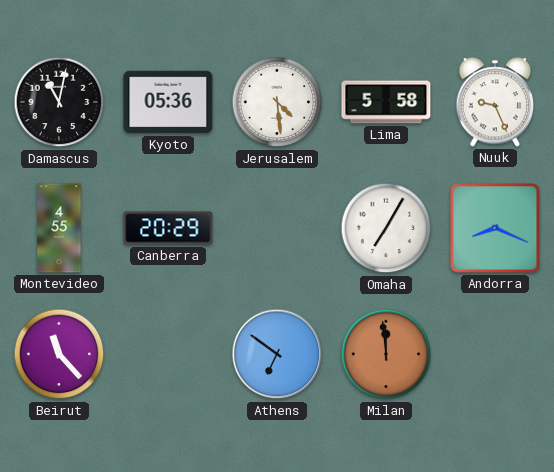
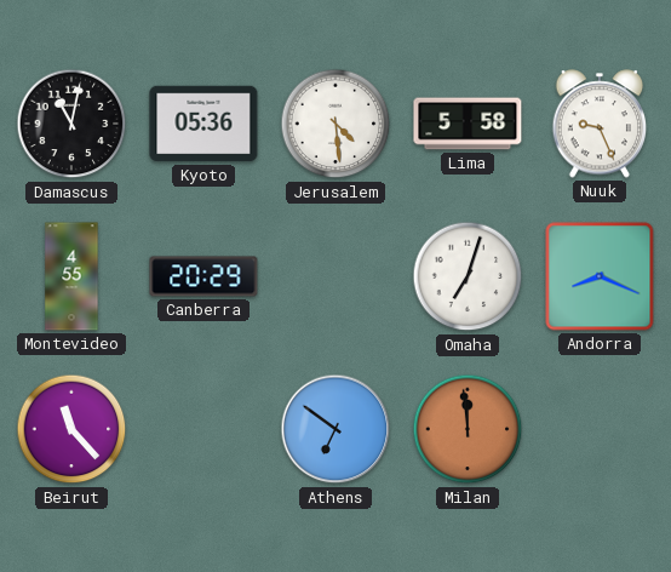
Omaha: 7:05 -> 7:03
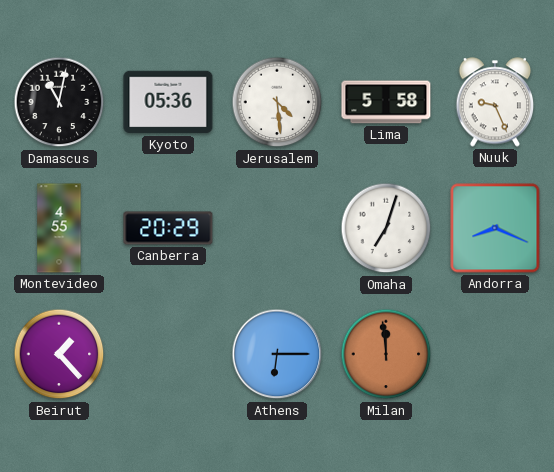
Beirut: 11:23 -> 1:23
Athens: 6:51 -> 6:15
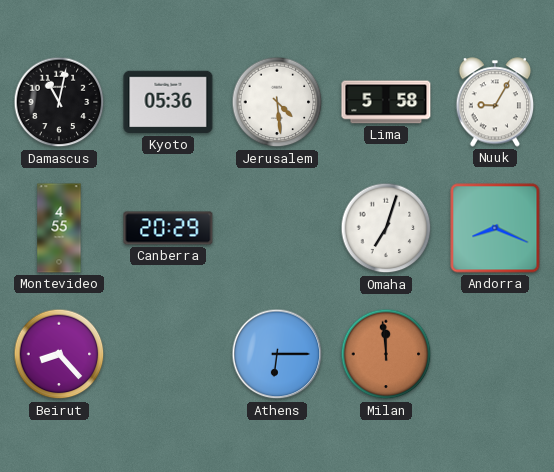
Nuuk: 9:26 -> 9:05
Beirut: 1:23 -> 8:23
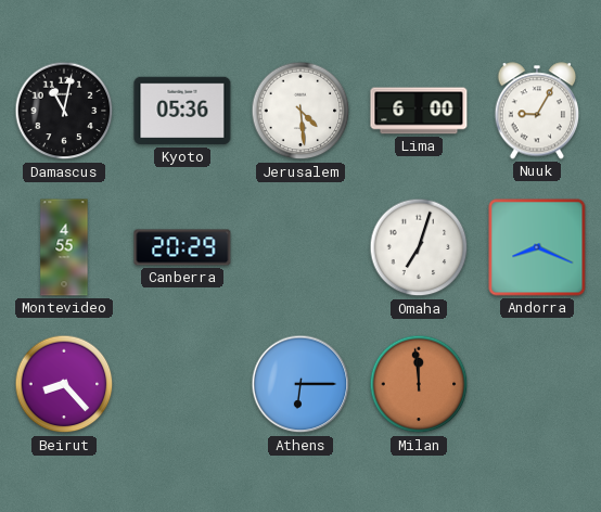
Lima: 5:58 -> 6:00
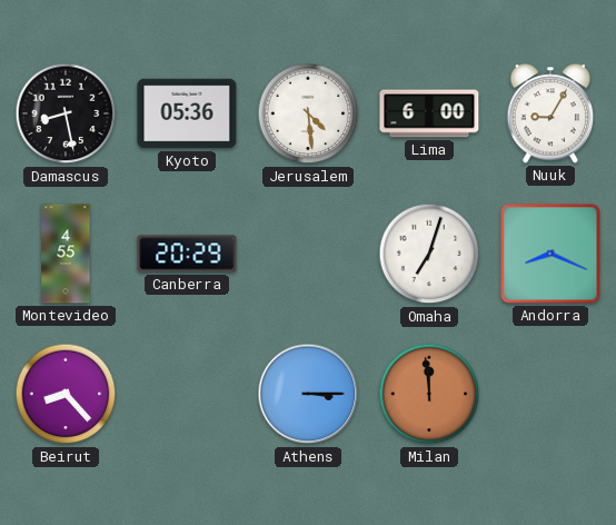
Damascus: 11:02 -> 8:28
Athens: 6:15 -> 3:15
